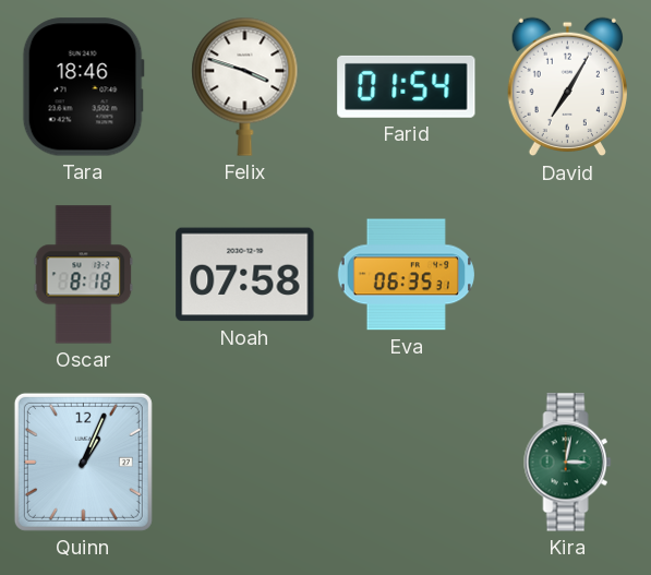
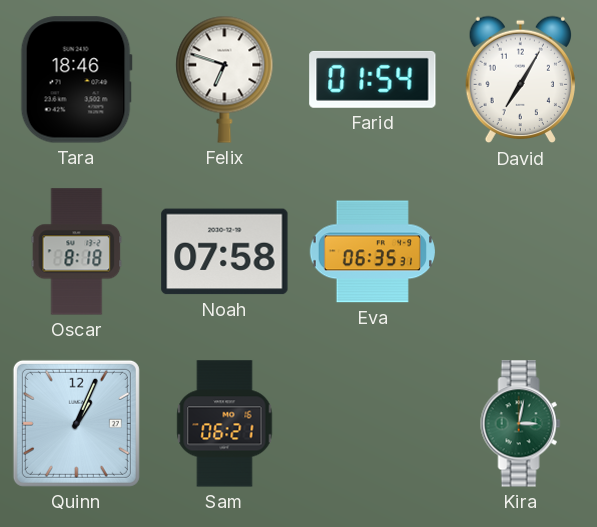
Felix: 3:48 -> 6:48
Sam: none -> 06:21
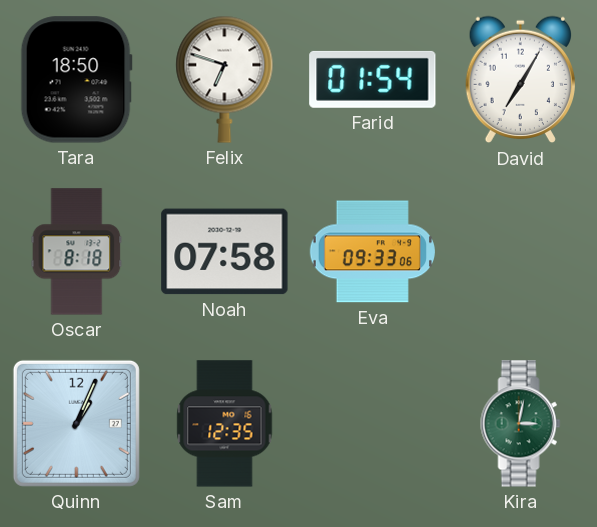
Tara: 18:46 -> 18:50
Eva: 06:35 -> 09:33
Sam: 06:21 -> 12:35
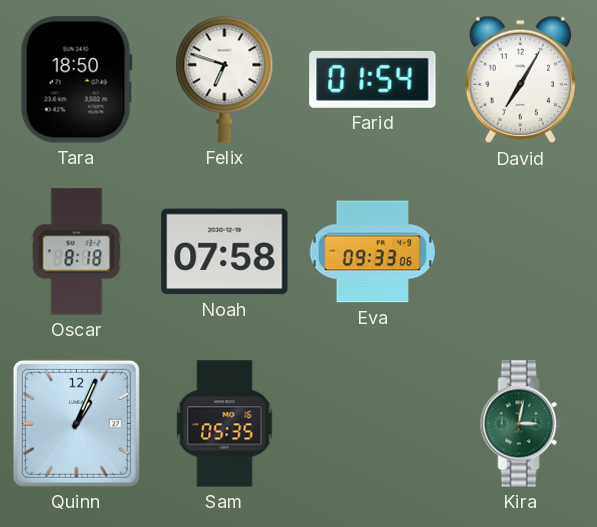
Sam: 12:35 -> 05:35
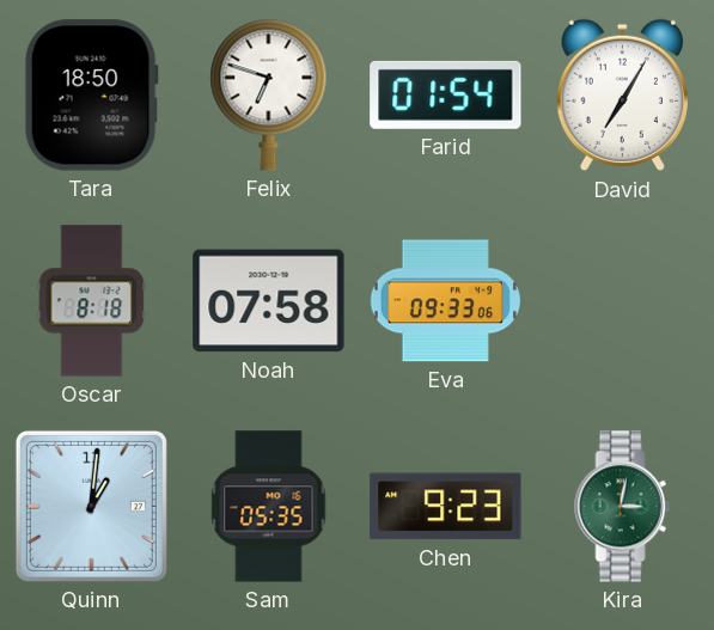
Quinn: 1:04 -> 1:01
Chen: none -> 9:23
